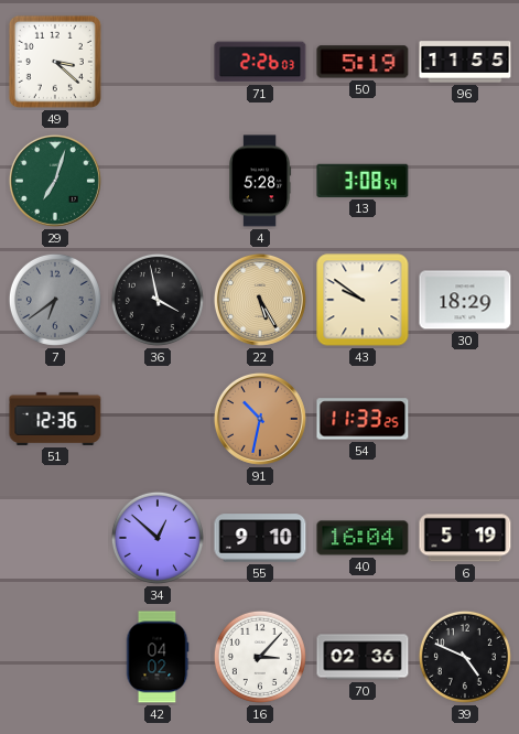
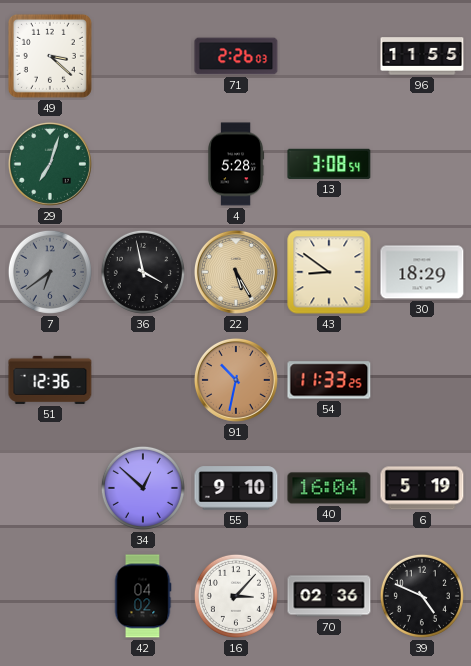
50: 5:19 -> none
43: 9:51 -> 8:51
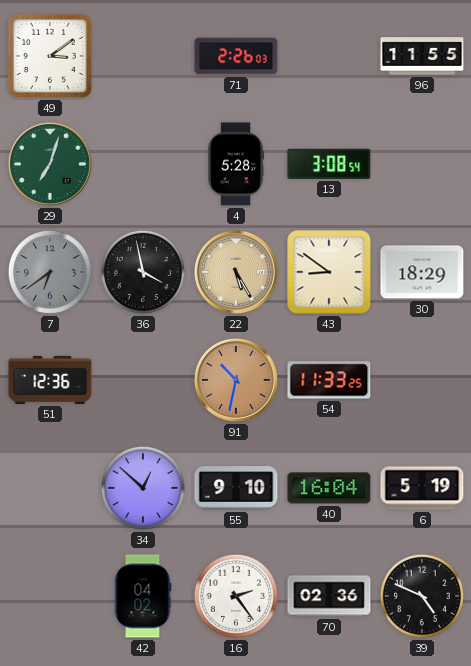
49: 3:22 -> 3:09
16: 3:07 -> 2:24
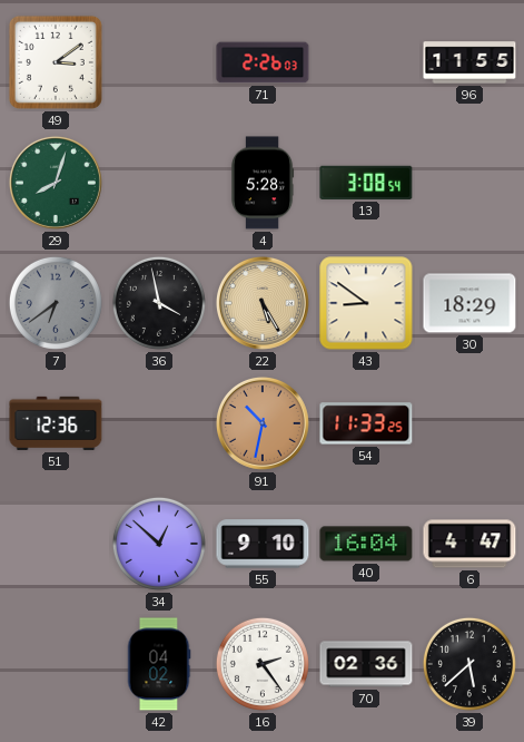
29: 7:03 -> 8:03
6: 5:19 -> 4:47
39: 4:49 -> 5:38
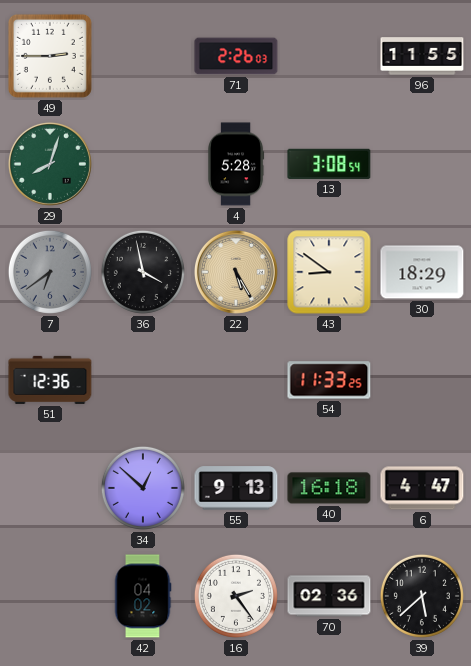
49: 3:09 -> 2:45
91: 10:32 -> none
55: 9:10 -> 9:13
40: 16:04 -> 16:18
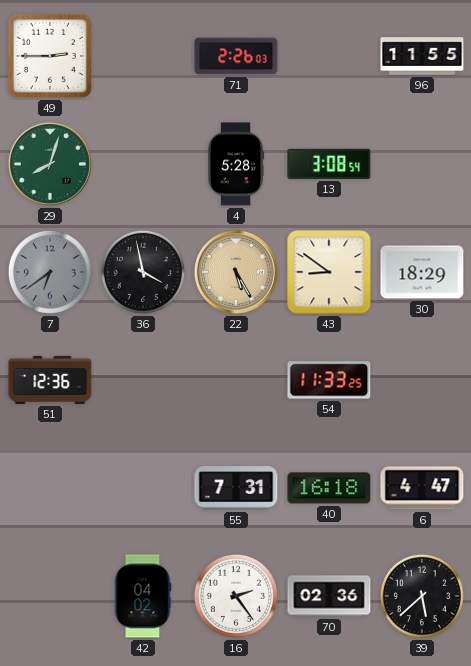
34: 12:52 -> none
55: 9:13 -> 7:31
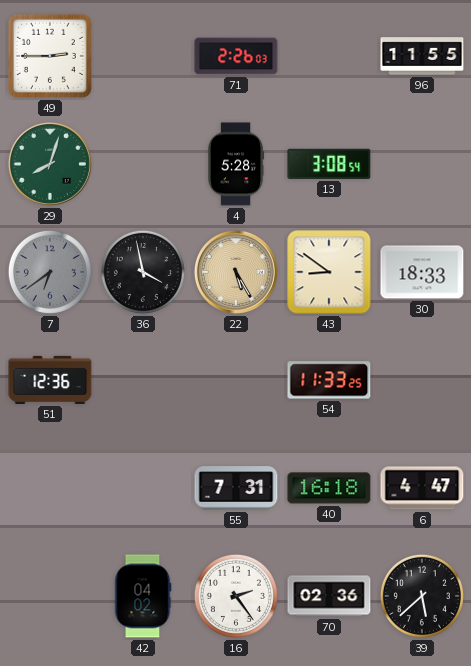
30: 18:29 -> 18:33
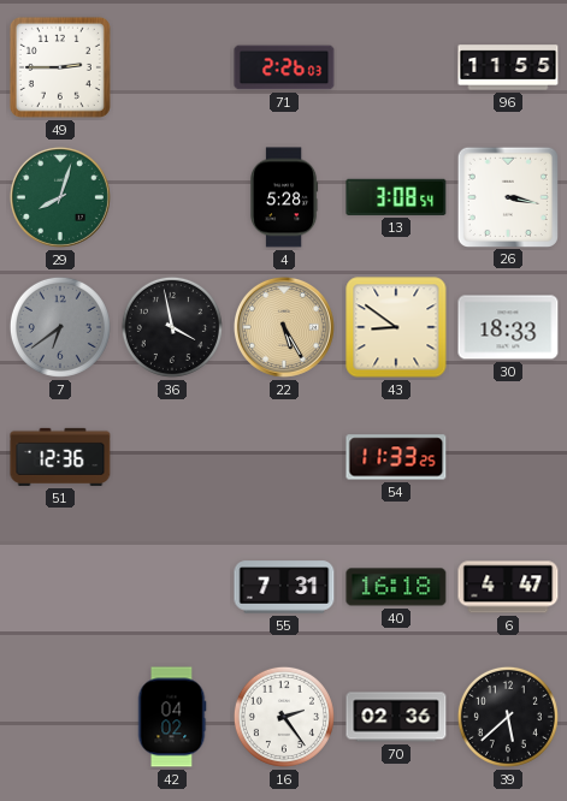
26: none -> 3:17
